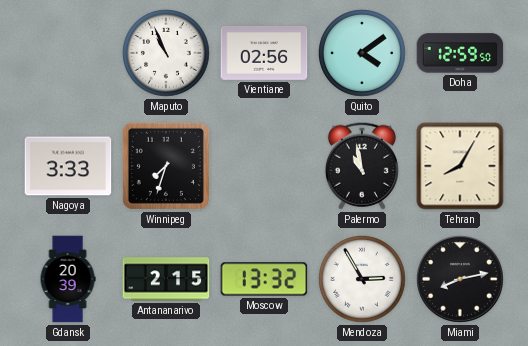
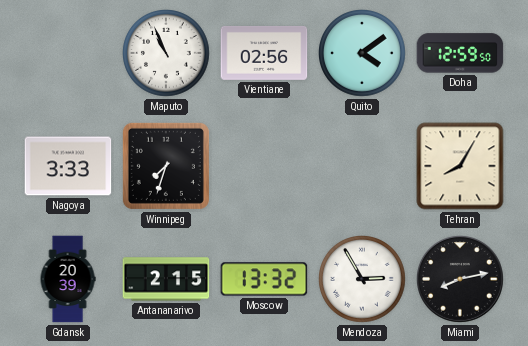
Palermo: 10:58 -> none
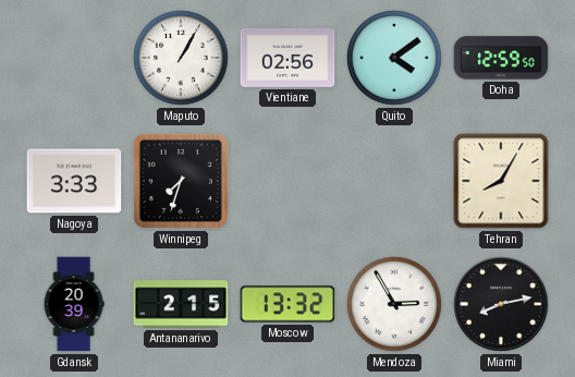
Maputo: 10:56 -> 1:05
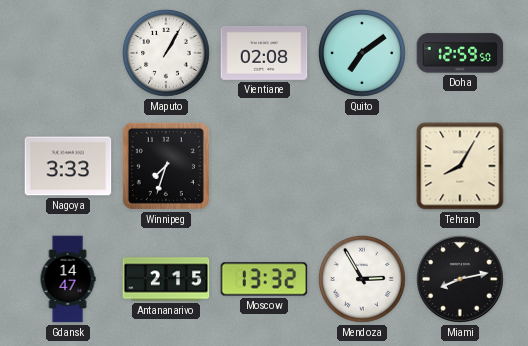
Vientiane: 02:56 -> 02:08
Quito: 4:09 -> 7:09
Gdansk: 20:39 -> 14:47
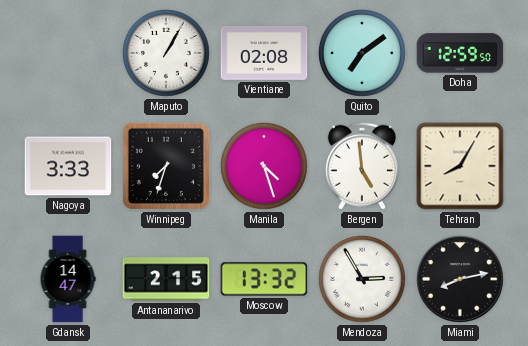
Manila: none -> 4:27
Bergen: none -> 4:59
